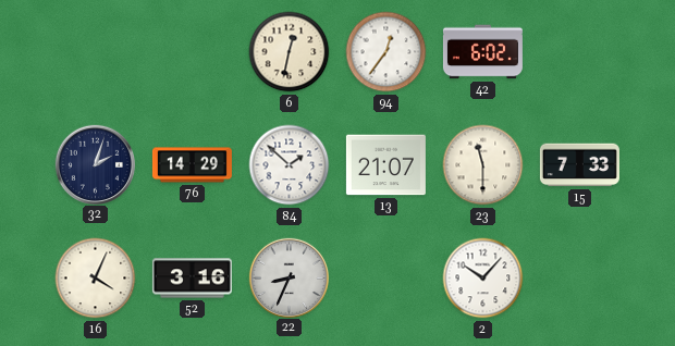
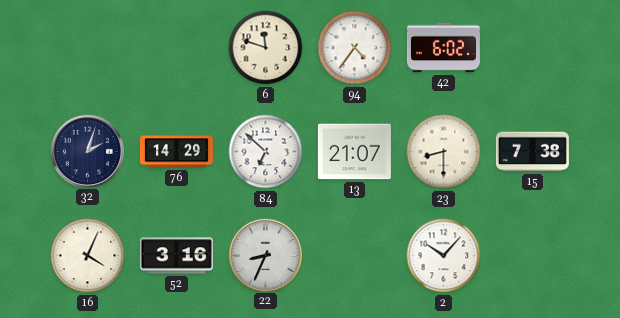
6: 12:32 -> 11:48
94: 12:36 -> 4:36
84: 1:52 -> 6:52
23: 11:30 -> 8:30
15: 7:33 -> 7:38
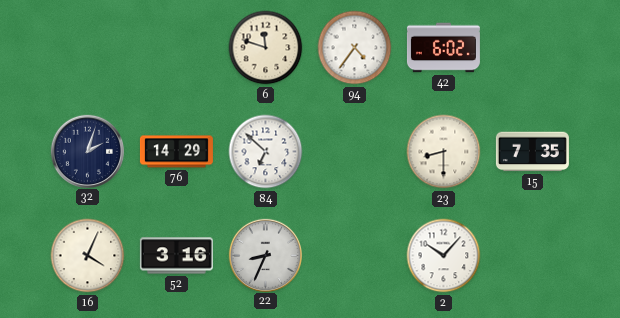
13: 21:07 -> none
15: 7:38 -> 7:35
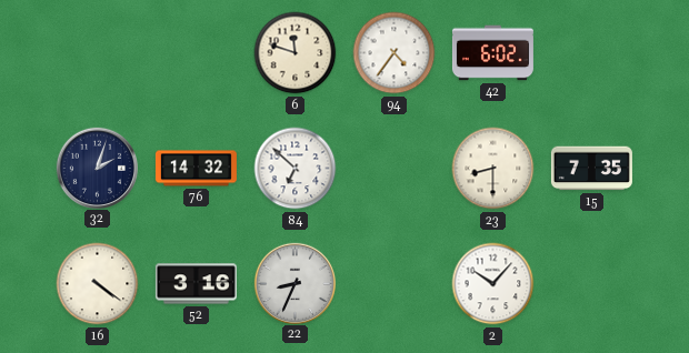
76: 14:29 -> 14:32
16: 4:04 -> 4:21
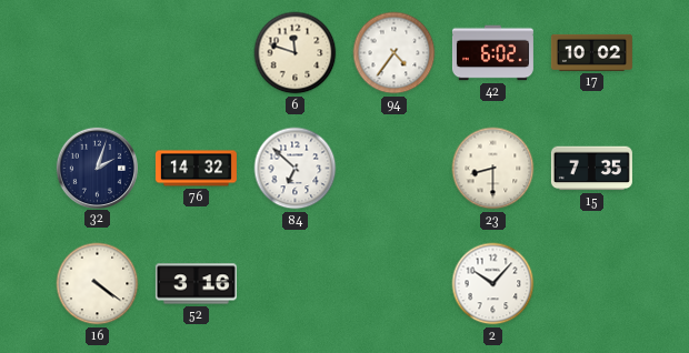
17: none -> 10:02
22: 8:34 -> none
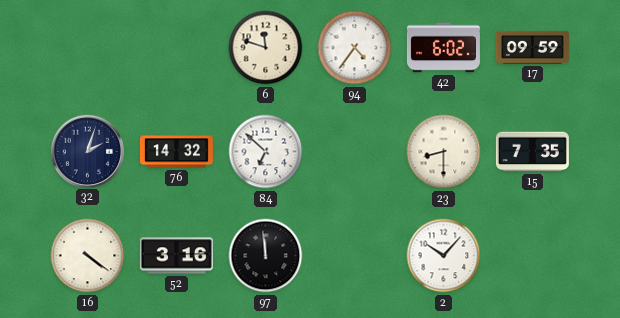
17: 10:02 -> 09:59
97: none -> 11:59
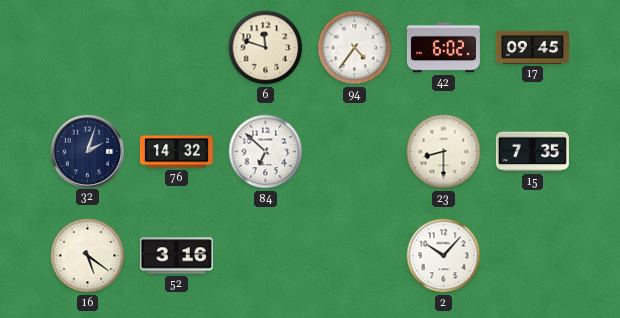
17: 09:59 -> 09:45
16: 4:21 -> 5:21
97: 11:59 -> none
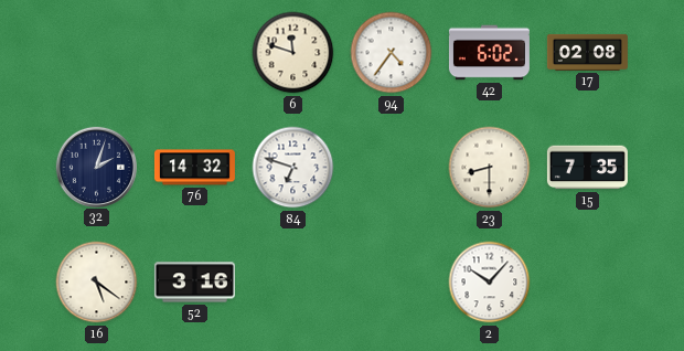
17: 09:45 -> 02:08
84: 6:52 -> 6:48
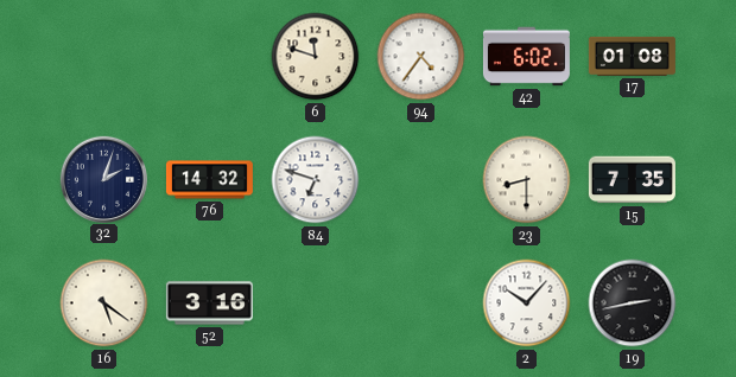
17: 02:08 -> 01:08
19: none -> 2:43
